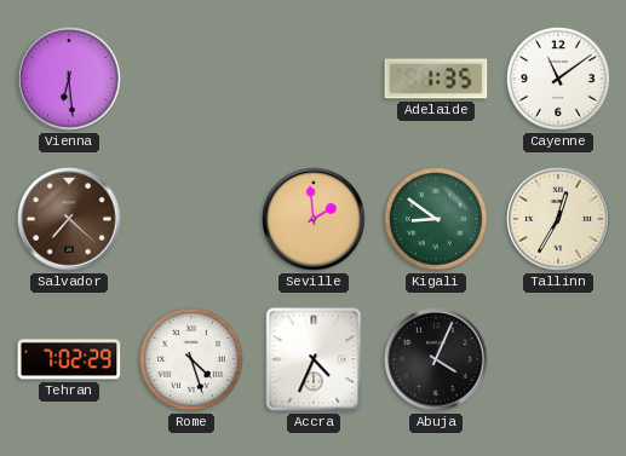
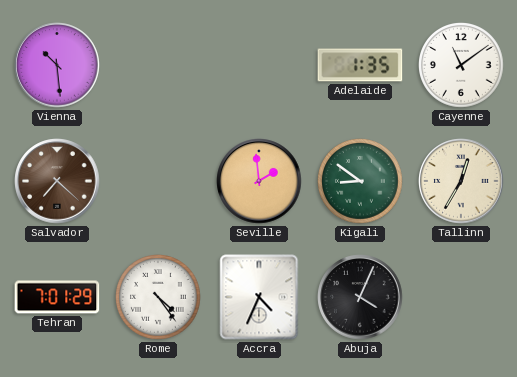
Vienna: 6:29 -> 10:29
Tehran: 7:02 -> 7:01
Rome: 4:27 -> 4:24
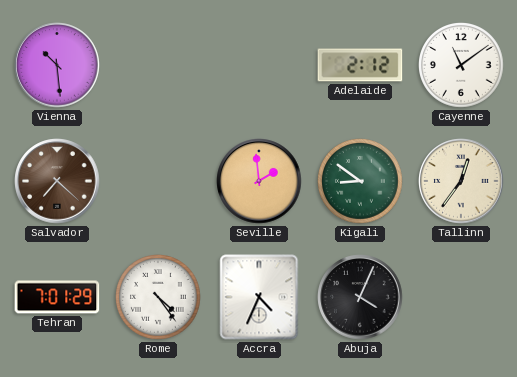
Adelaide: 1:35 -> 2:12
Tallinn: 12:35 -> 12:36
